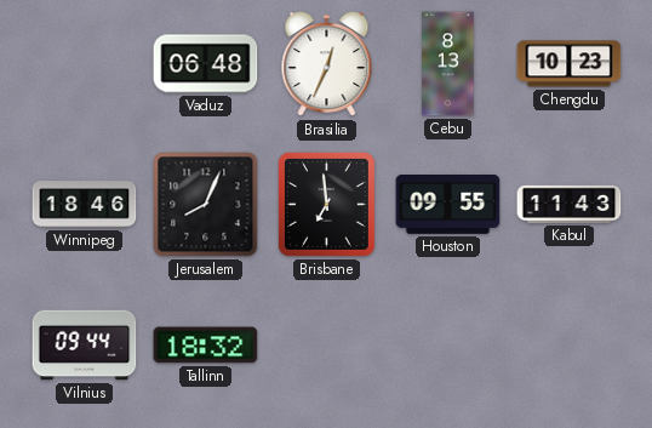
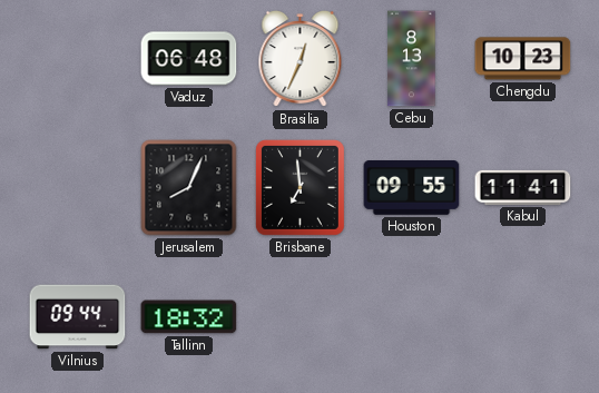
Winnipeg: 18:46 -> none
Kabul: 11:43 -> 11:41
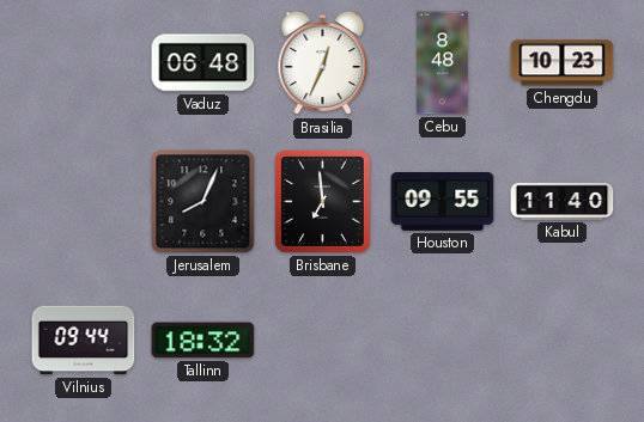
Cebu: 8:13 -> 8:48
Kabul: 11:41 -> 11:40
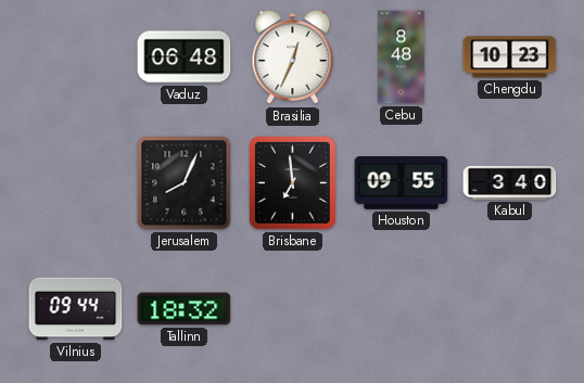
Kabul: 11:40 -> 3:40
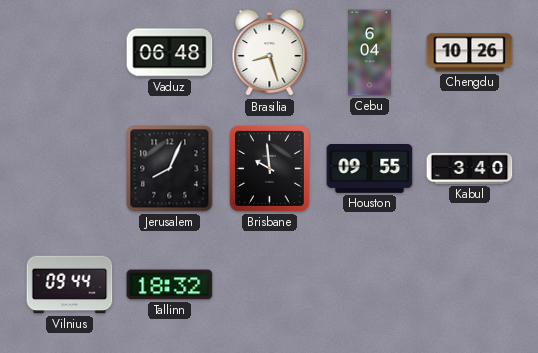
Brasilia: 12:34 -> 8:27
Cebu: 8:48 -> 6:04
Chengdu: 10:23 -> 10:26
Brisbane: 6:59 -> 9:59
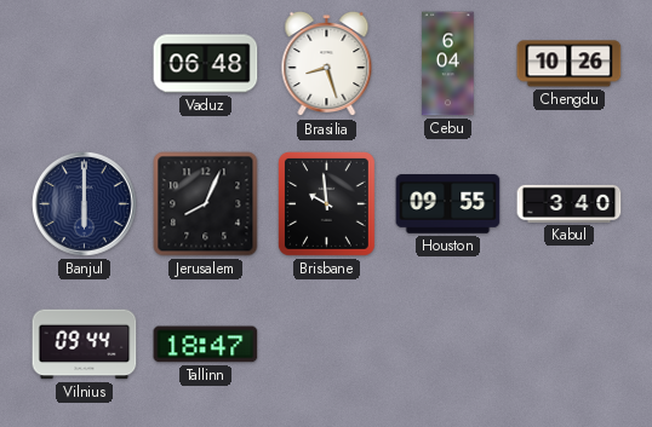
Banjul: none -> 6:00
Tallinn: 18:32 -> 18:47
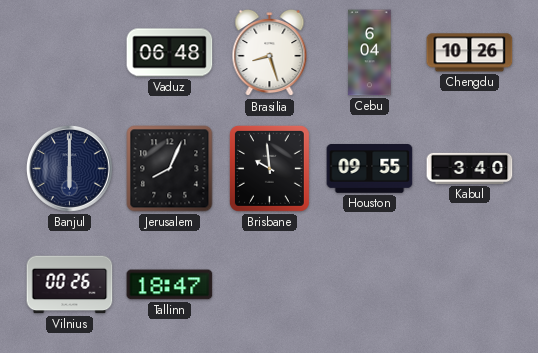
Vilnius: 09:44 -> 00:26
